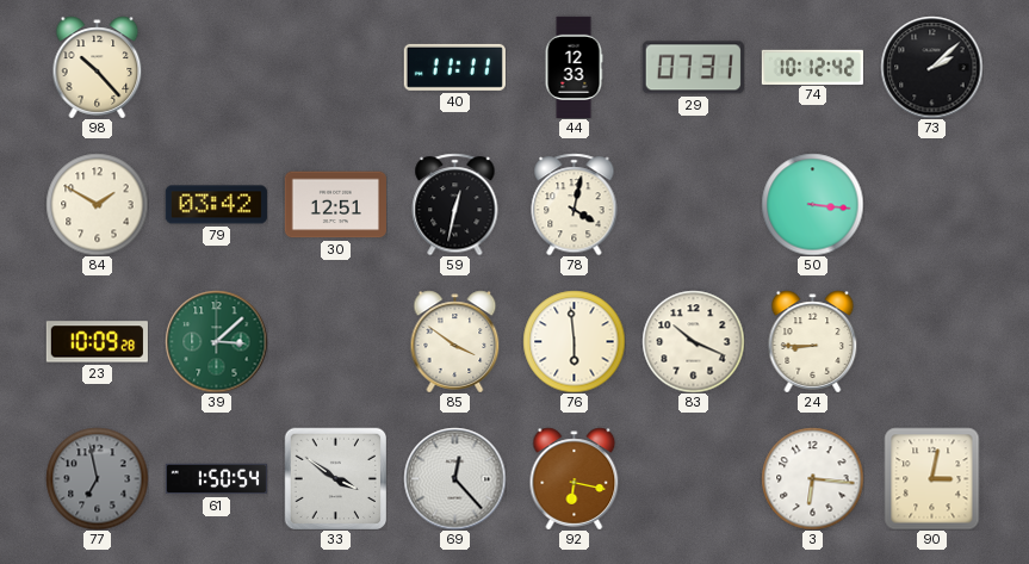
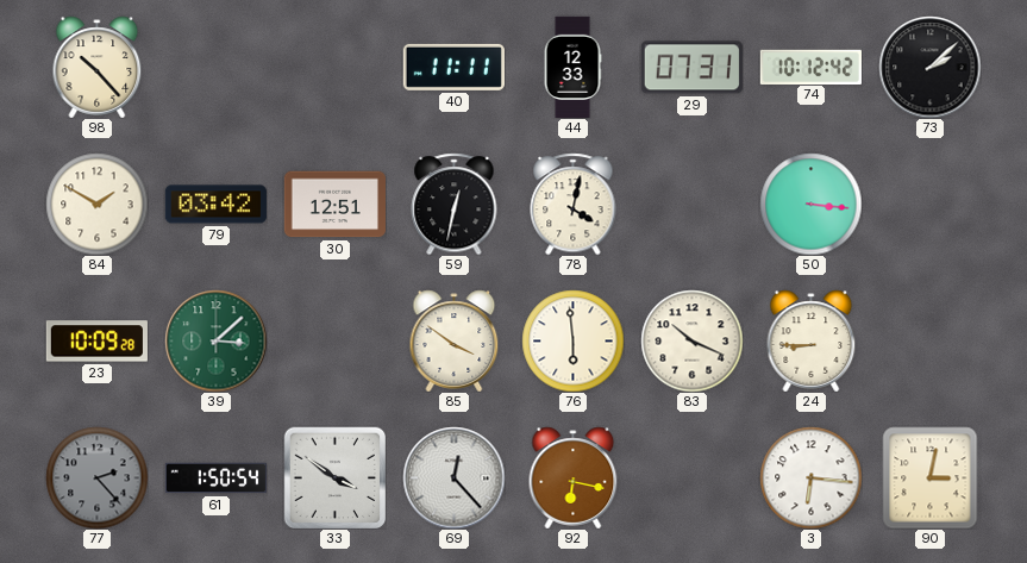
77: 6:58 -> 2:23
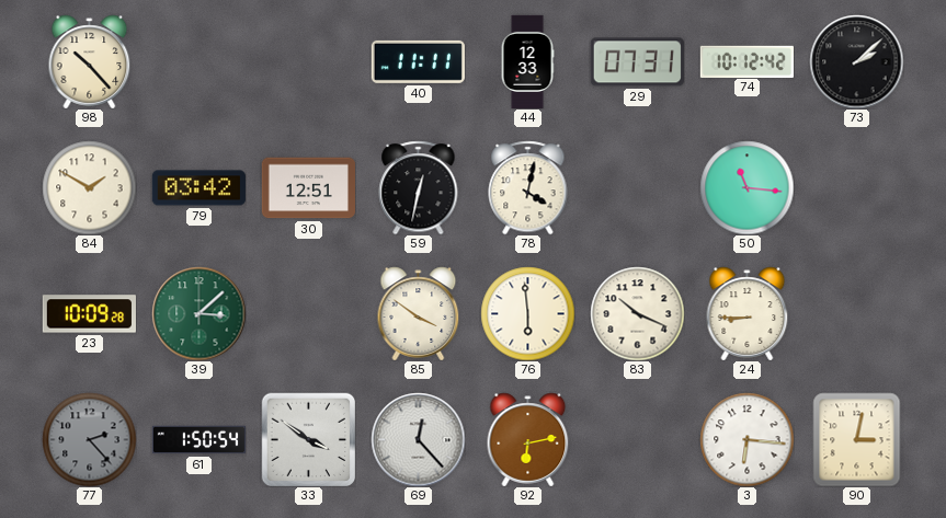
50: 3:16 -> 11:16
92: 6:17 -> 6:13
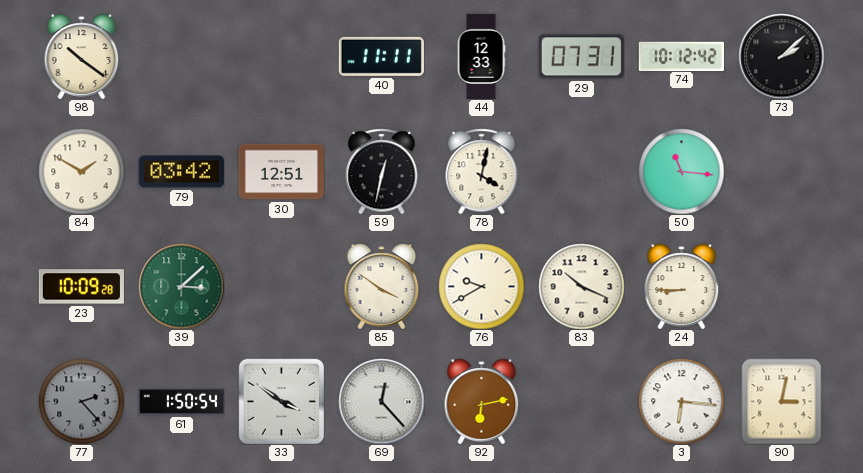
98: 10:23 -> 10:21
76: 5:59 -> 9:40
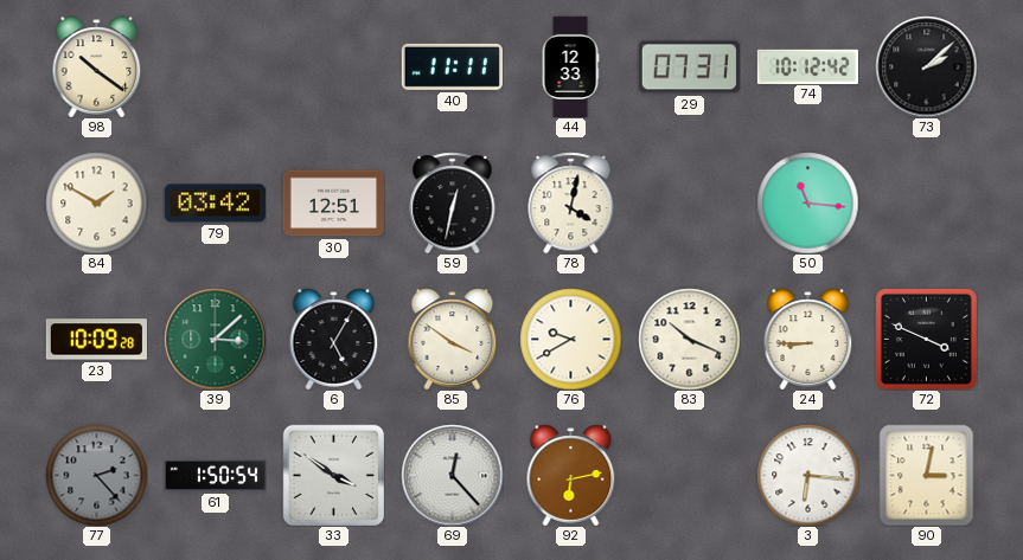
6: none -> 5:05
72: none -> 3:49
